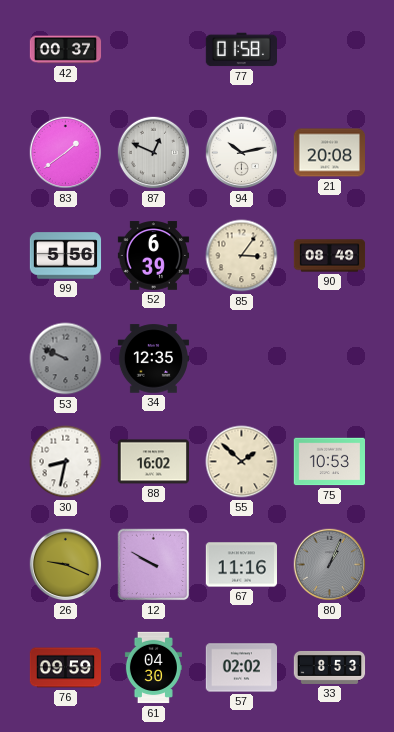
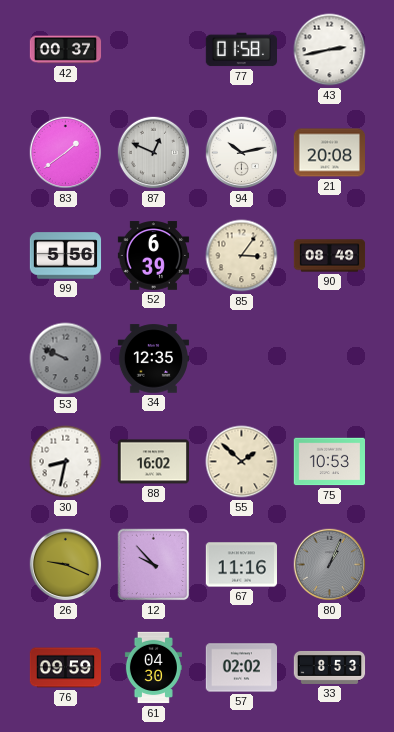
43: none -> 2:43
12: 9:50 -> 9:53
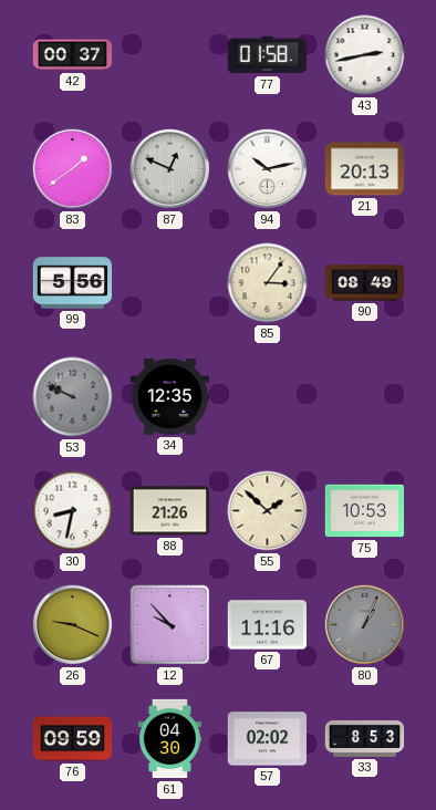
21: 20:08 -> 20:13
52: 6:39 -> none
88: 16:02 -> 21:26
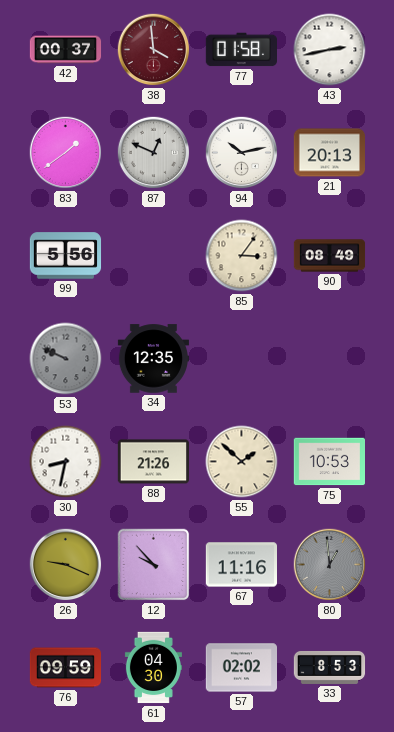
38: none -> 3:59
80: 1:04 -> 12:59
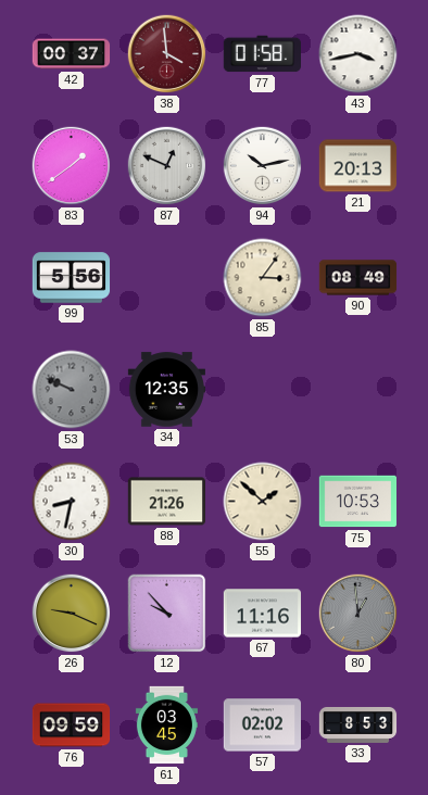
43: 2:43 -> 3:43
61: 04:30 -> 03:45
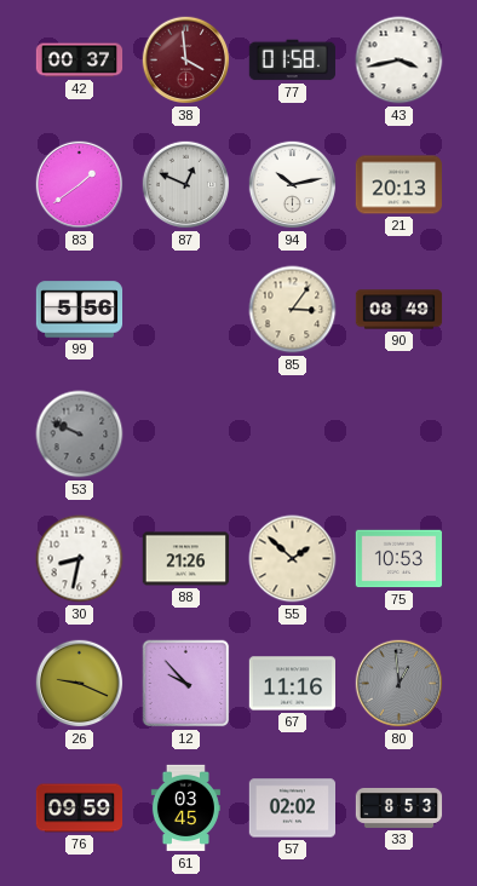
34: 12:35 -> none
